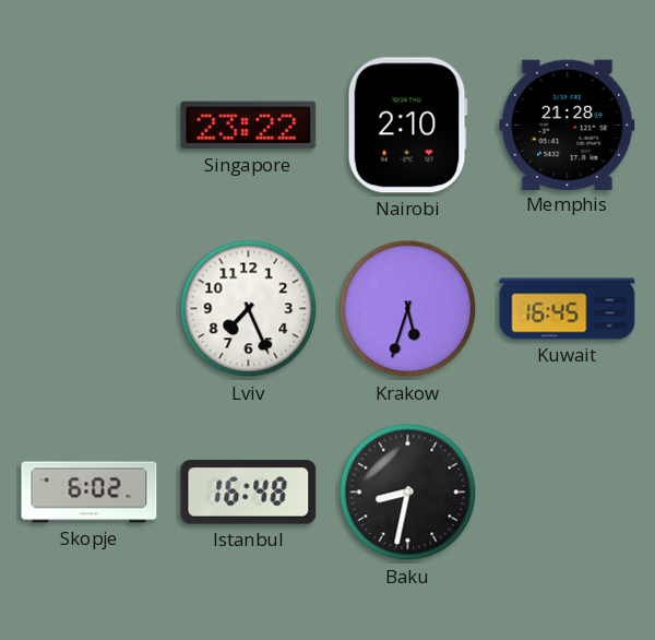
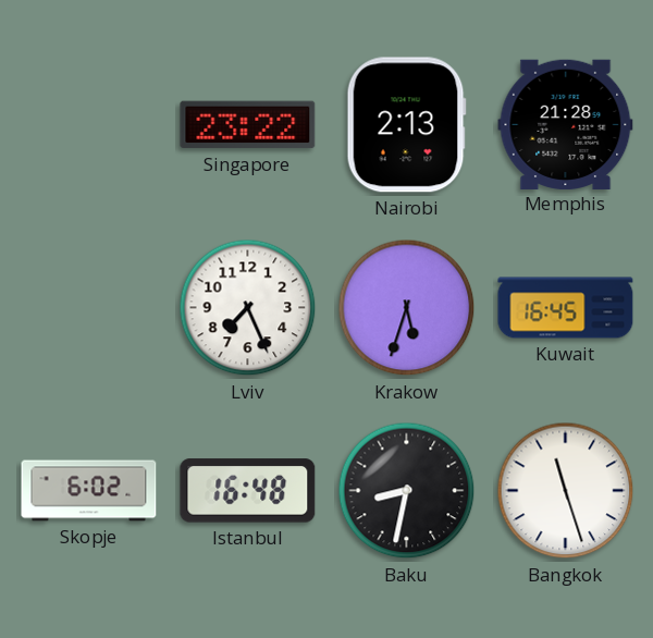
Nairobi: 2:10 -> 2:13
Bangkok: none -> 11:27
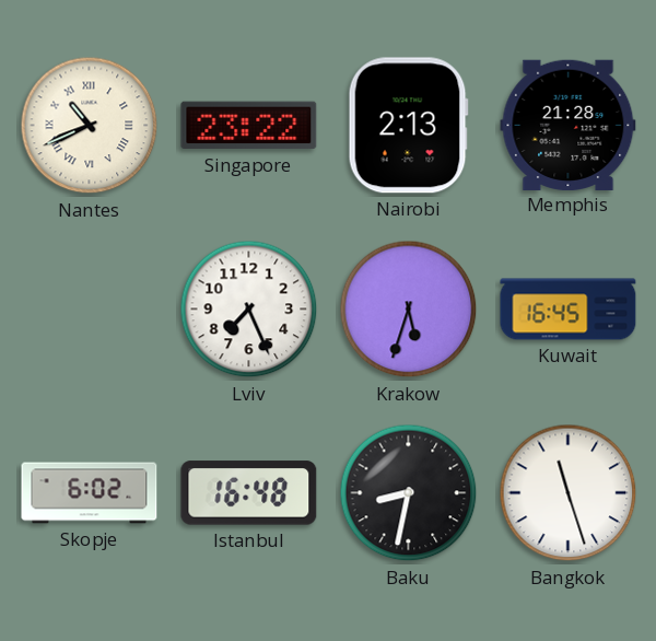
Nantes: none -> 10:41
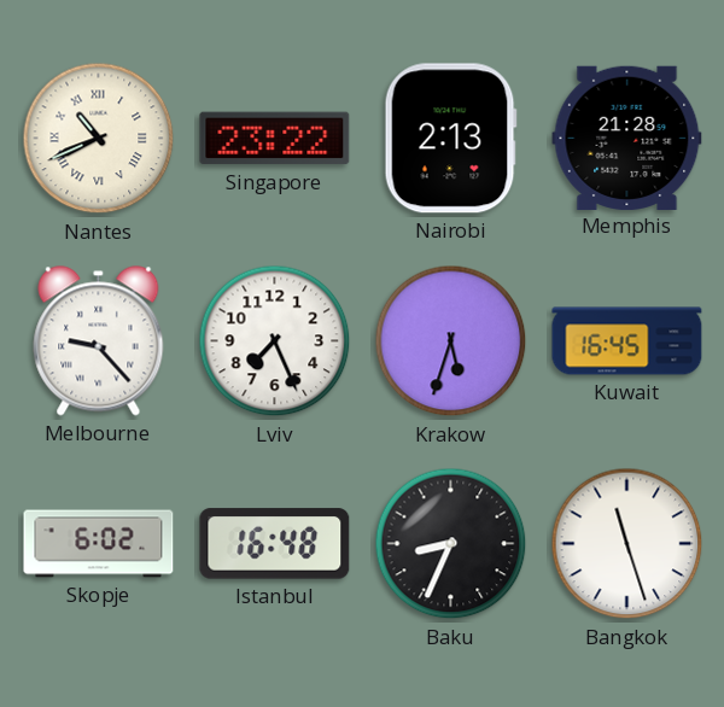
Melbourne: none -> 9:23
Baku: 8:32 -> 8:34
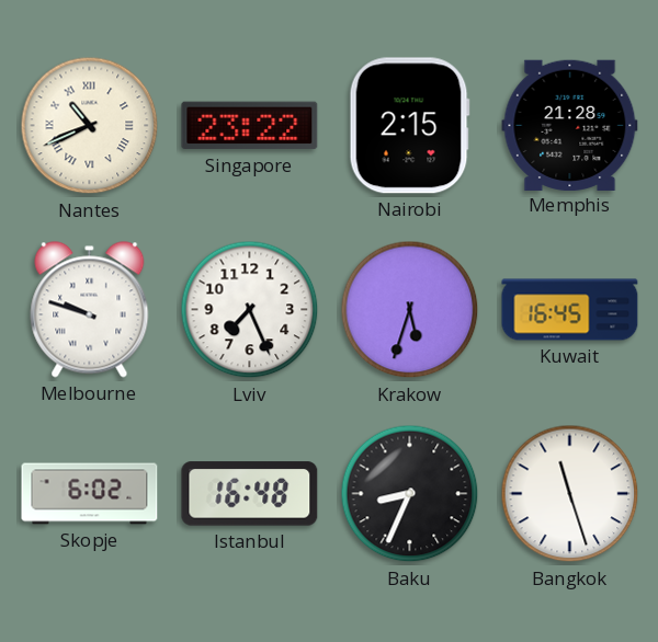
Nairobi: 2:13 -> 2:15
Melbourne: 9:23 -> 9:48
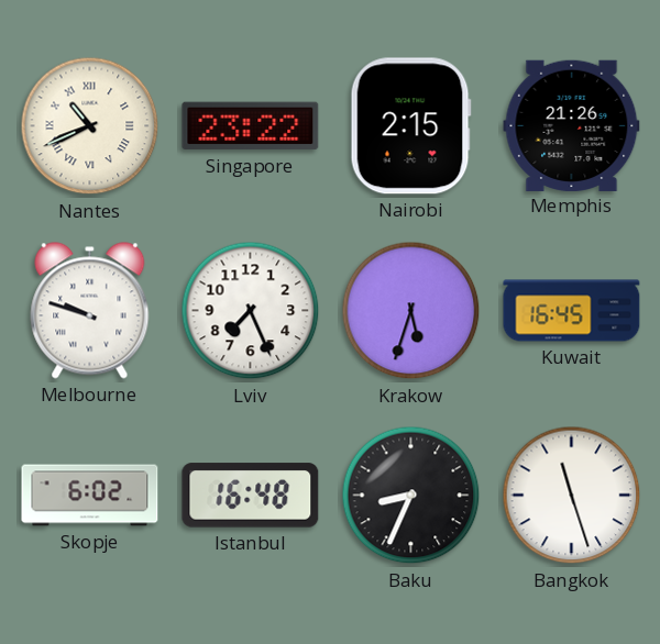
Memphis: 21:28 -> 21:26
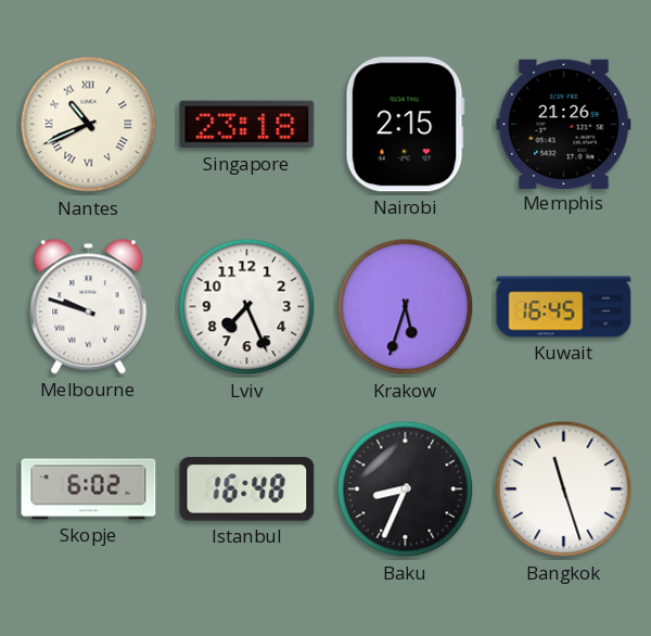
Singapore: 23:22 -> 23:18
